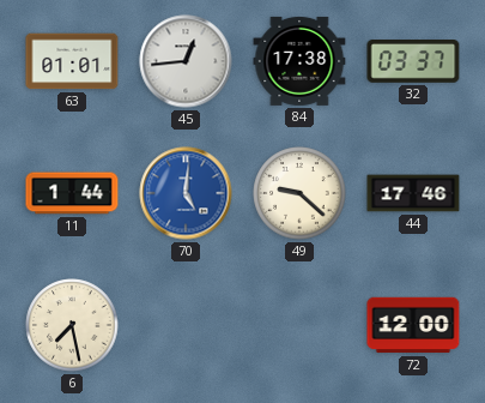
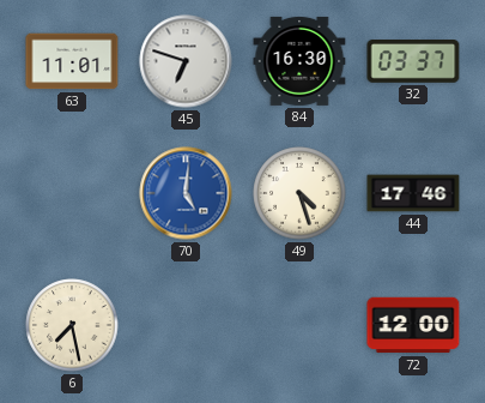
63: 01:01 -> 11:01
45: 12:44 -> 6:48
84: 17:38 -> 16:30
11: 1:44 -> none
49: 9:22 -> 4:27
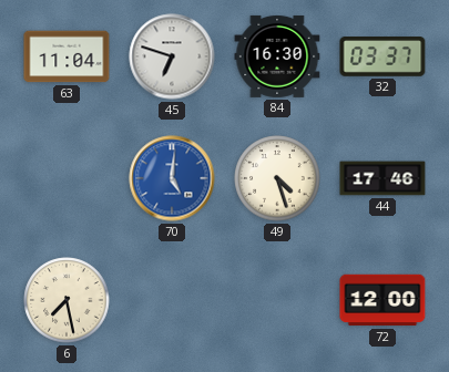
63: 11:01 -> 11:04
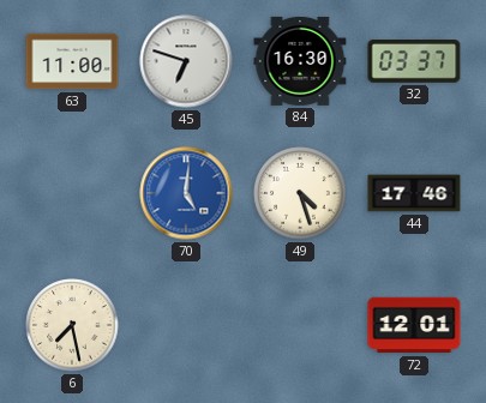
63: 11:04 -> 11:00
72: 12:00 -> 12:01
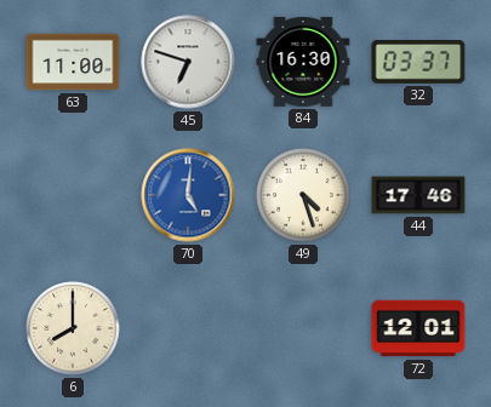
6: 7:28 -> 8:00
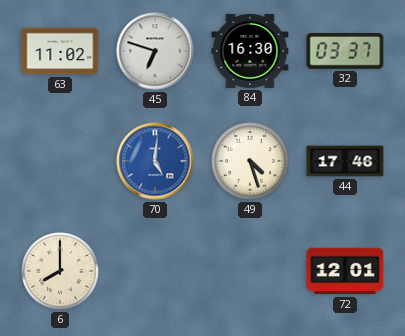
63: 11:00 -> 11:02
